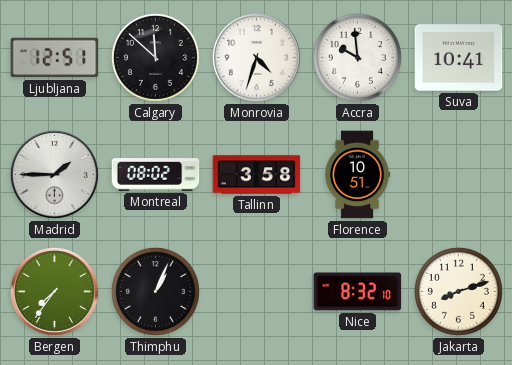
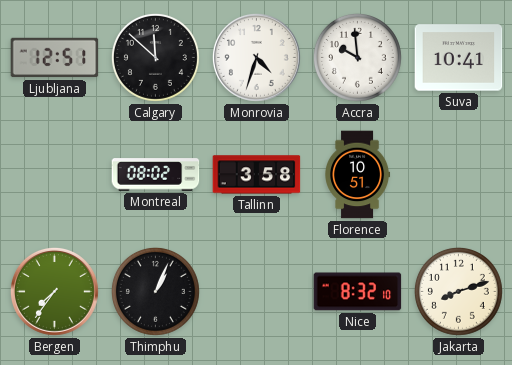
Madrid: 1:45 -> none
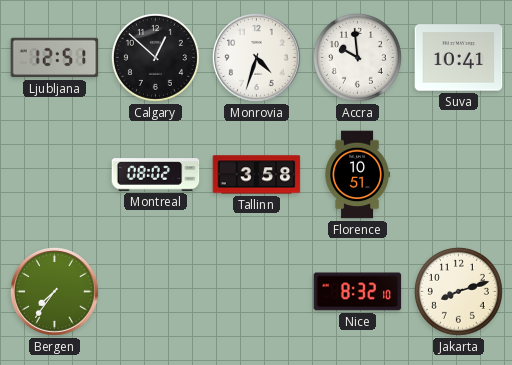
Calgary: 11:52 -> 12:52
Thimphu: 1:04 -> none
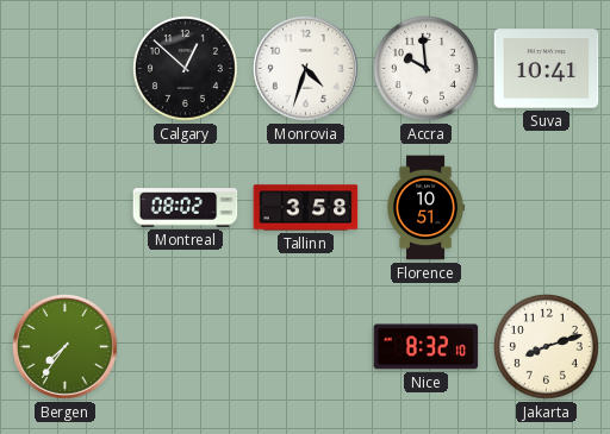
Ljubljana: 12:51 -> none
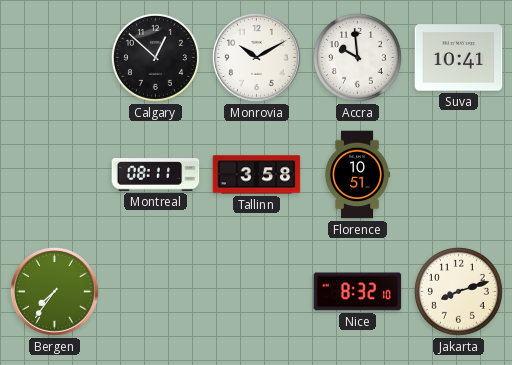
Monrovia: 4:33 -> 10:10
Montreal: 08:02 -> 08:11
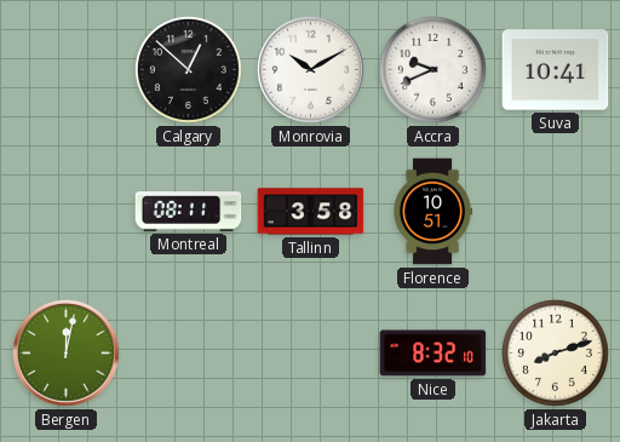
Accra: 9:59 -> 9:41
Bergen: 7:36 -> 12:02
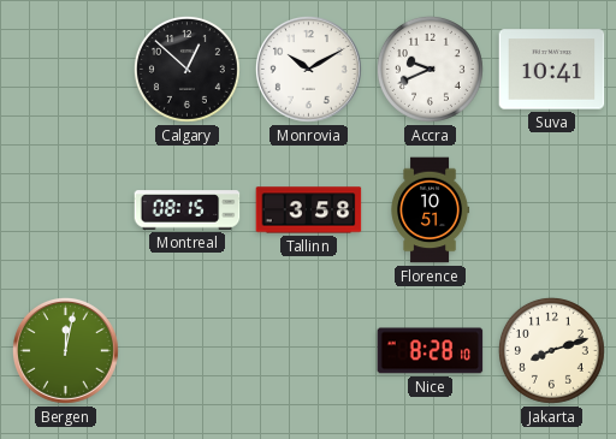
Montreal: 08:11 -> 08:15
Nice: 8:32 -> 8:28
